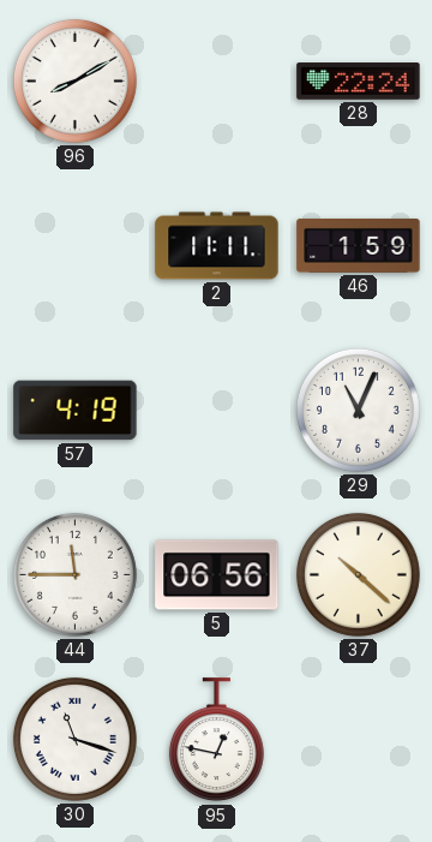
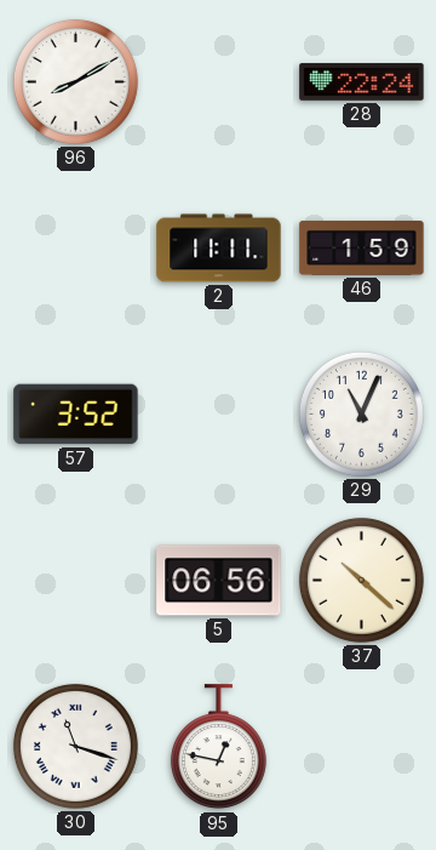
57: 4:19 -> 3:52
44: 11:45 -> none
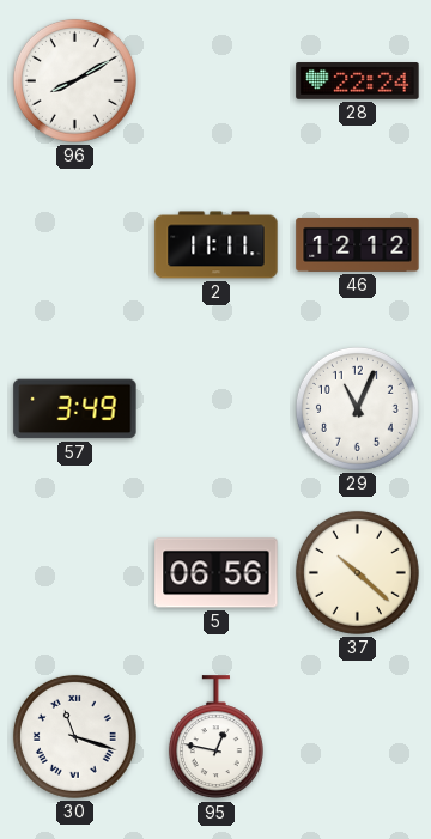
46: 1:59 -> 12:12
57: 3:52 -> 3:49
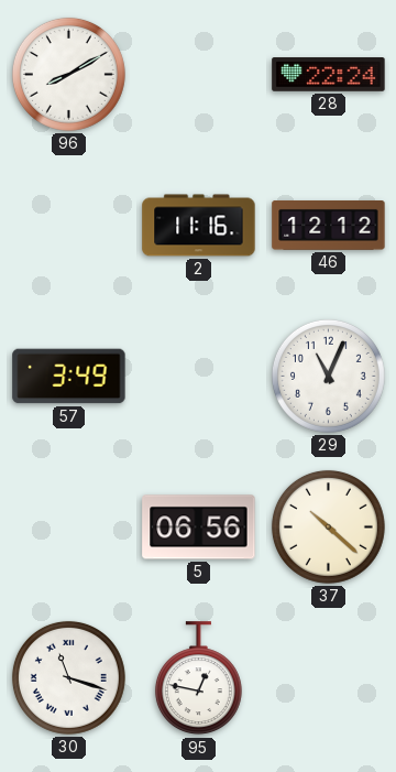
2: 11:11 -> 11:16
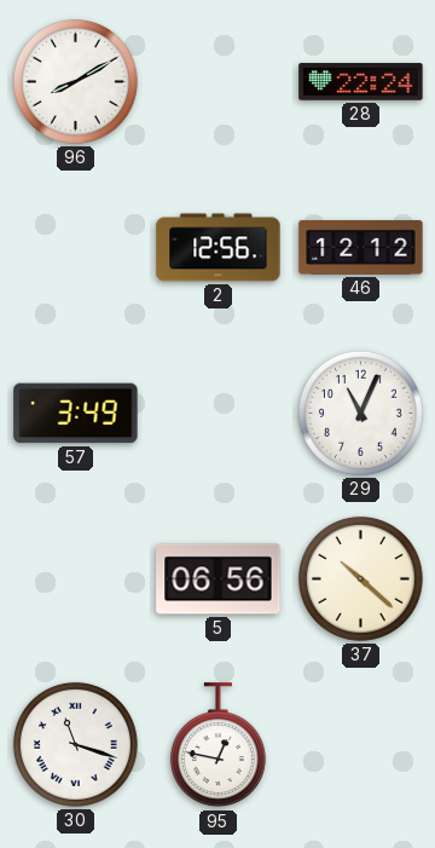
2: 11:16 -> 12:56
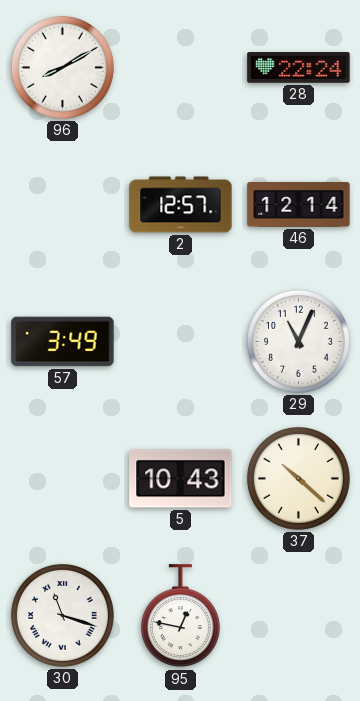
2: 12:56 -> 12:57
46: 12:12 -> 12:14
5: 06:56 -> 10:43
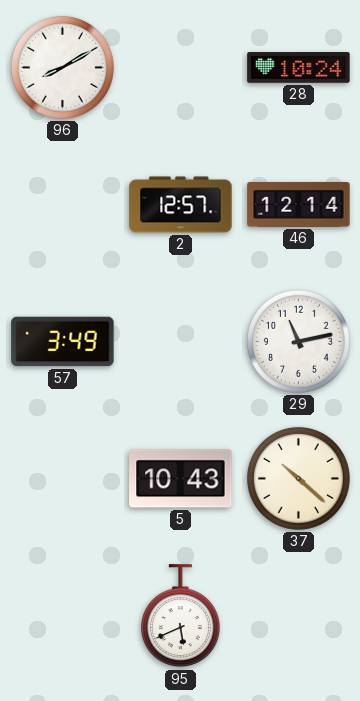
28: 22:24 -> 10:24
29: 11:04 -> 11:13
30: 11:18 -> none
95: 12:47 -> 5:41
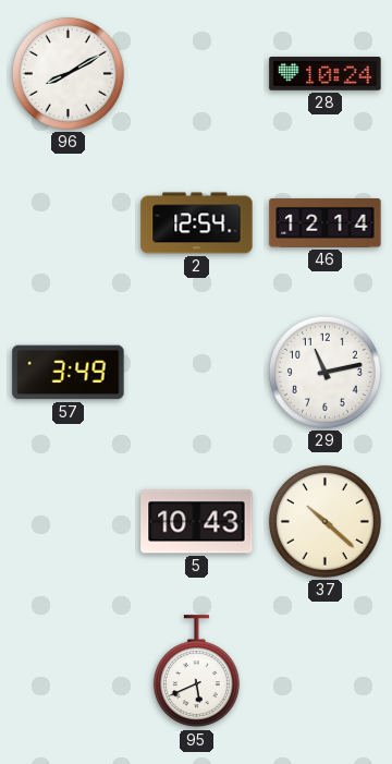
2: 12:57 -> 12:54
